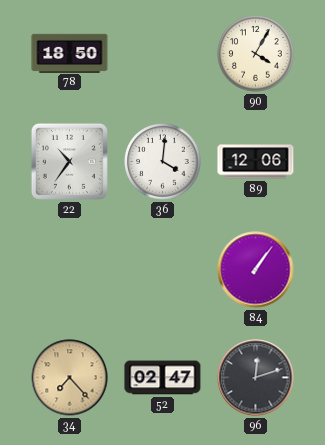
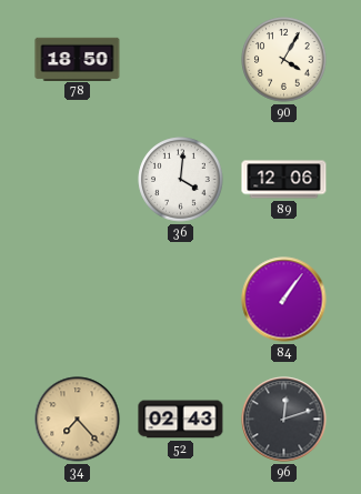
22: 10:36 -> none
52: 02:47 -> 02:43
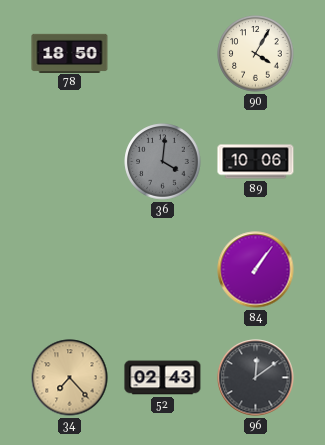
36 dial: white -> grey
89: 12:06 -> 10:06
96: 12:12 -> 12:09
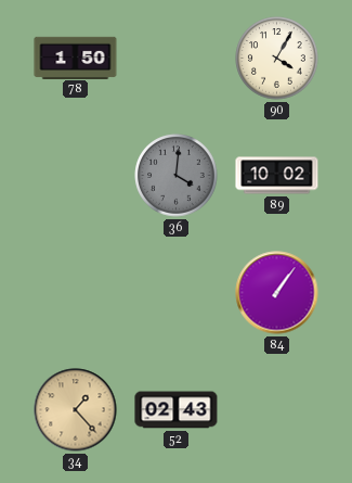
78: 18:50 -> 1:50
89: 10:06 -> 10:02
34: 7:23 -> 1:23
96: 12:09 -> none
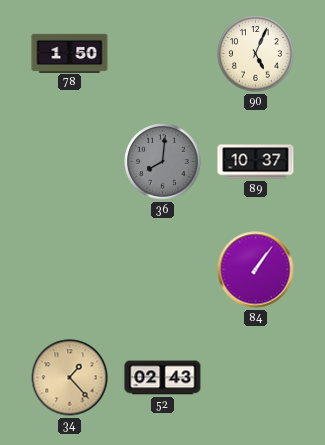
90: 4:05 -> 5:04
36: 4:01 -> 8:01
89: 10:02 -> 10:37
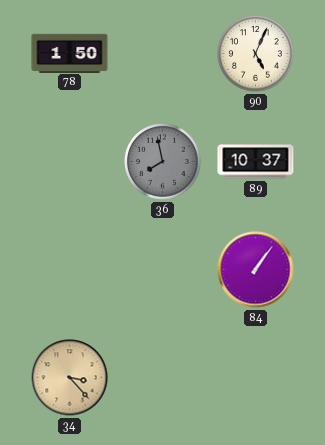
36: 8:01 -> 7:58
34: 1:23 -> 3:23
52: 02:43 -> none
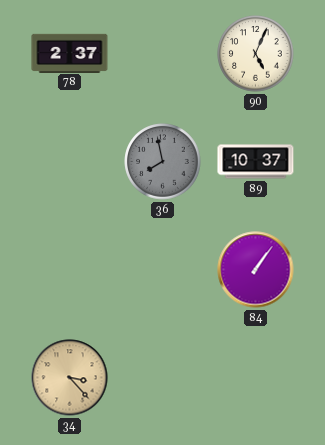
78: 1:50 -> 2:37
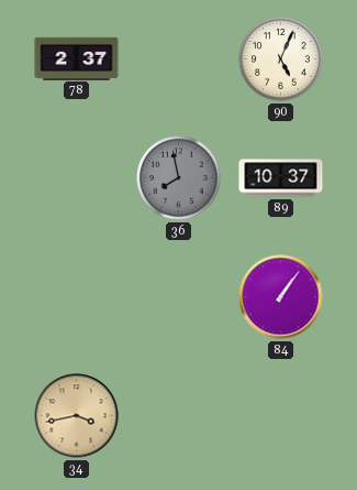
34: 3:23 -> 3:43
